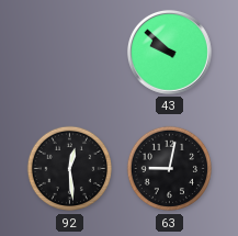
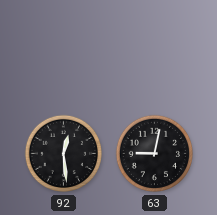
43: 9:52 -> none
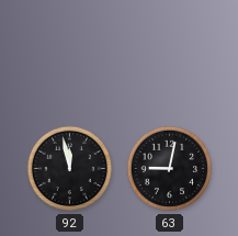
92: 12:29 -> 11:58
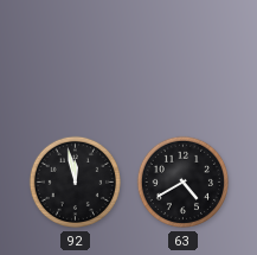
63: 9:02 -> 4:40
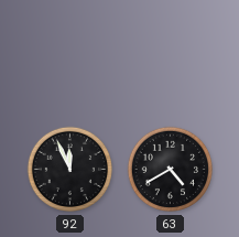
92: 11:58 -> 11:56
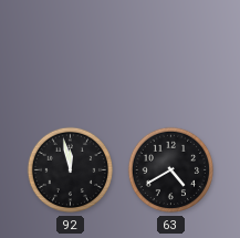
92: 11:56 -> 11:58
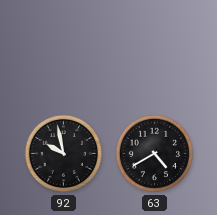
92: 11:58 -> 9:58
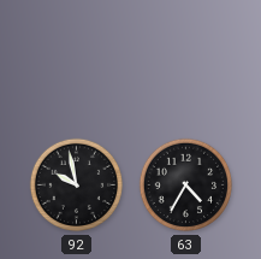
63: 4:40 -> 4:35
